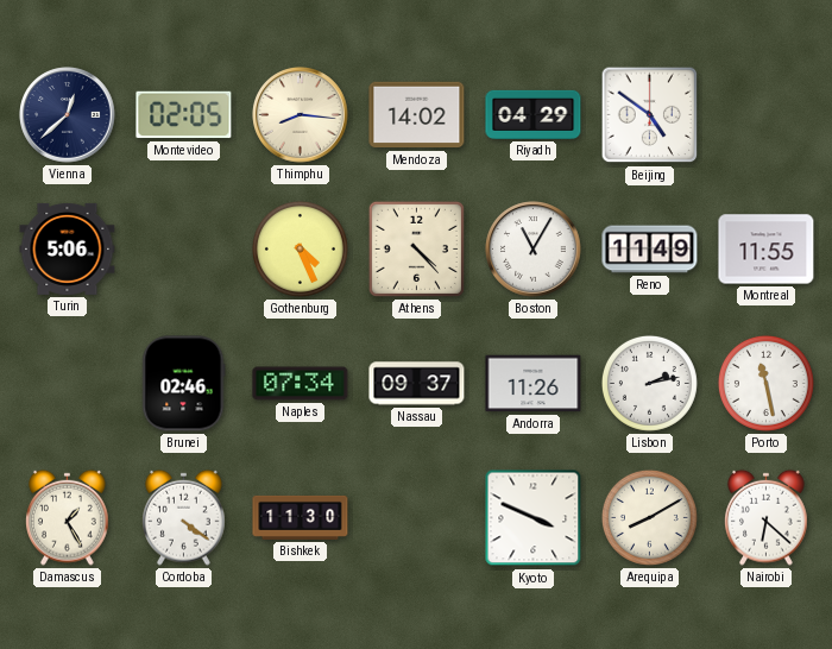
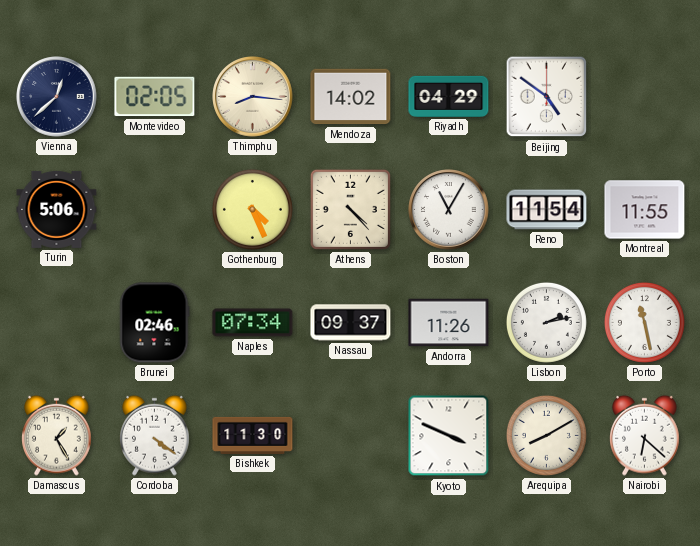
Reno: 11:49 -> 11:54
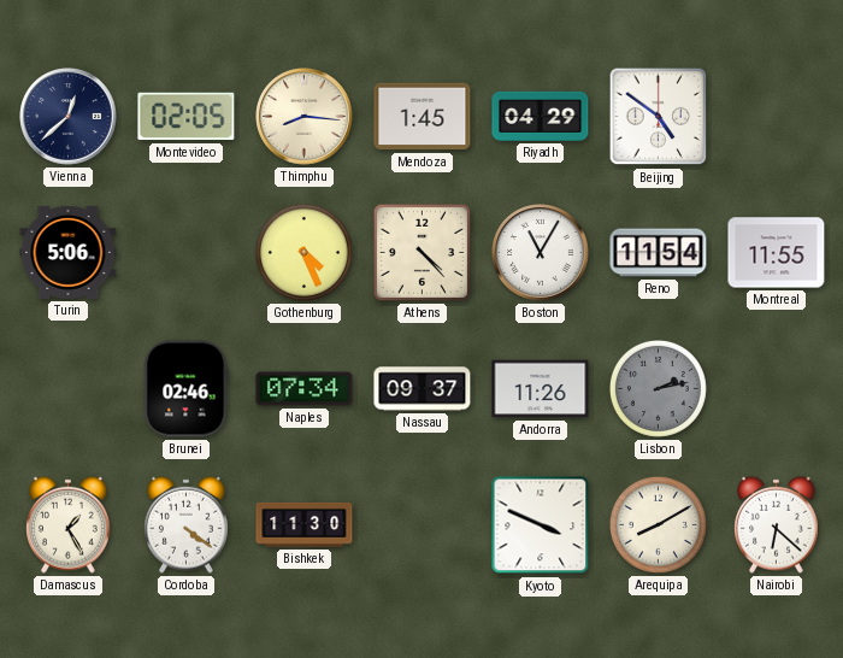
Mendoza: 14:02 -> 1:45
Lisbon dial: white -> grey
Porto: 11:28 -> none
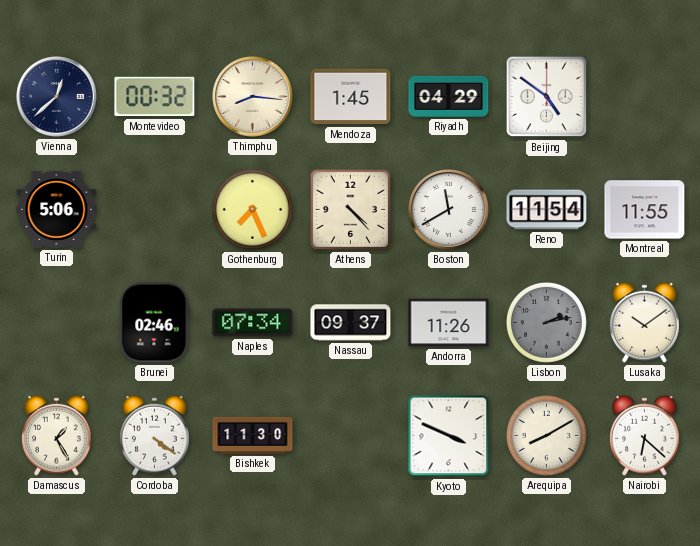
Montevideo: 02:05 -> 00:32
Gothenburg: 4:26 -> 7:26
Boston: 11:05 -> 11:40
Lusaka: none -> 10:09
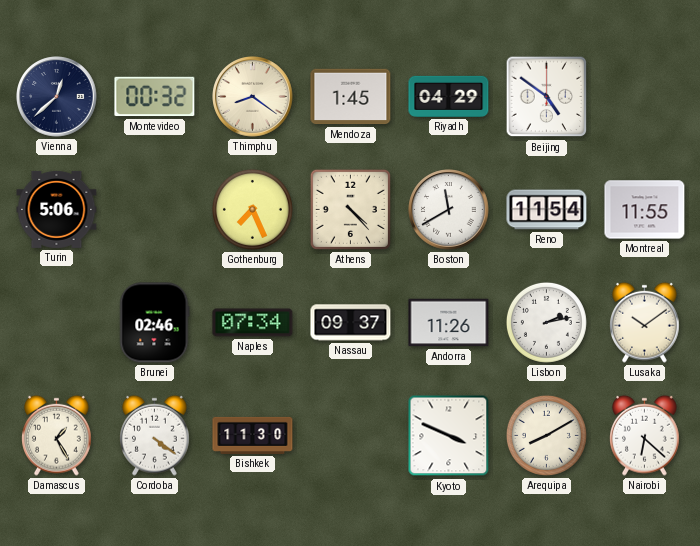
Thimphu: 8:16 -> 8:21
Lisbon dial: grey -> white
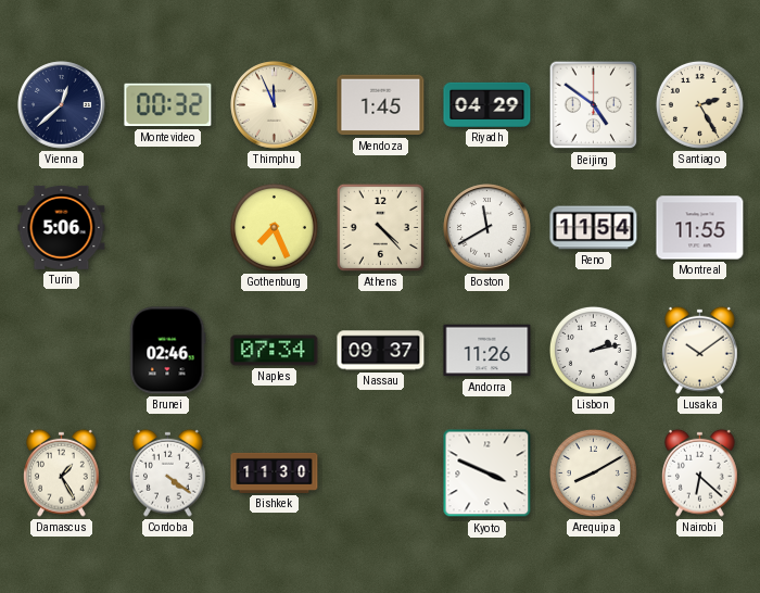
Thimphu: 8:21 -> 11:56
Santiago: none -> 2:25
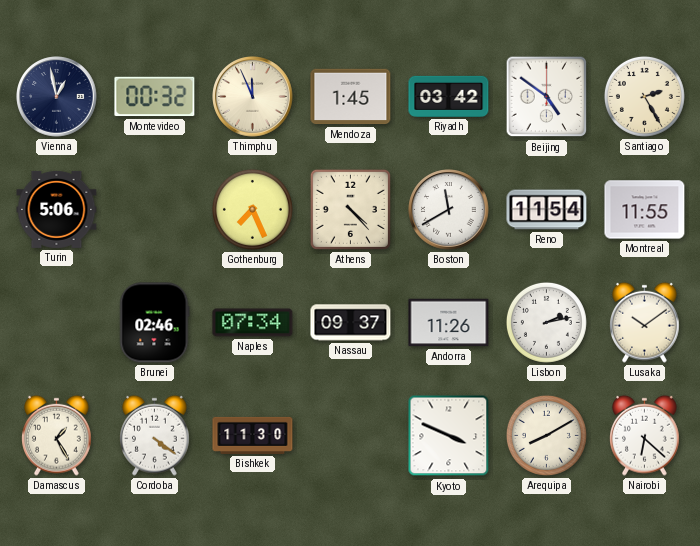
Vienna: 12:38 -> 12:58
Riyadh: 04:29 -> 03:42
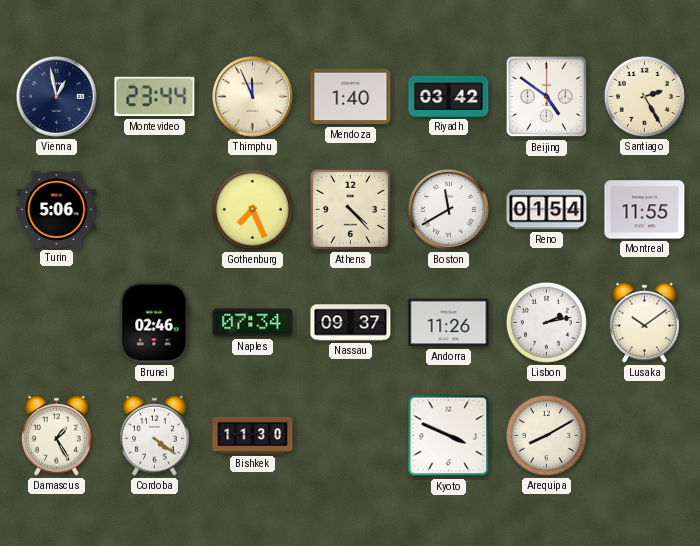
Montevideo: 00:32 -> 23:44
Mendoza: 1:45 -> 1:40
Reno: 11:54 -> 01:54
Nairobi: 6:22 -> none
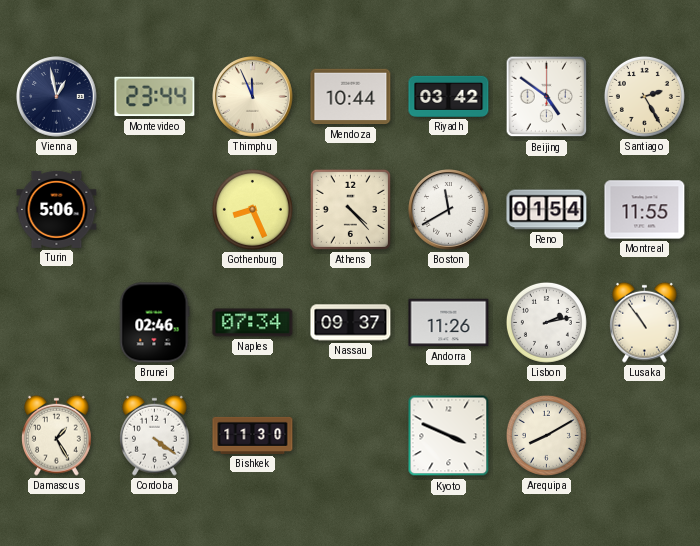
Mendoza: 1:40 -> 10:44
Gothenburg: 7:26 -> 8:26
Lusaka: 10:09 -> 10:54
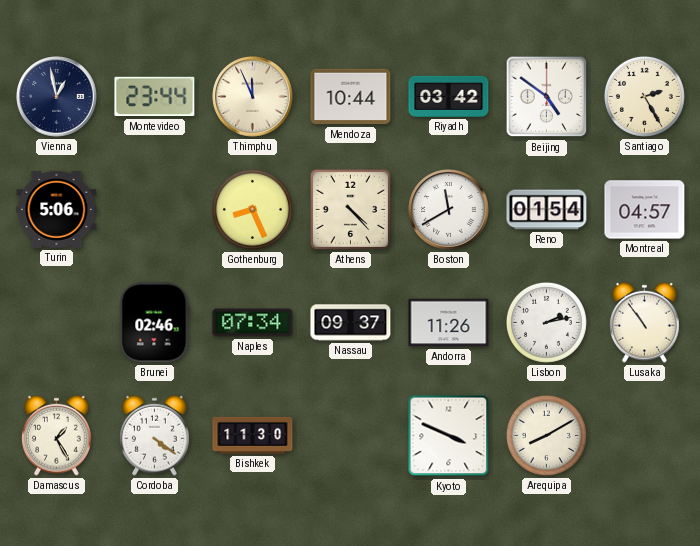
Montreal: 11:55 -> 04:57
